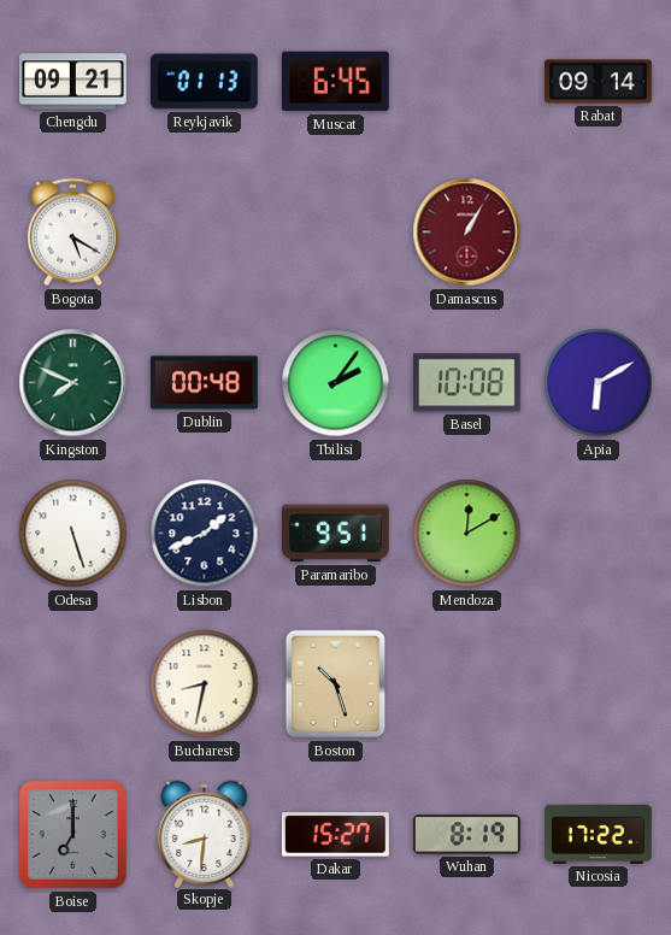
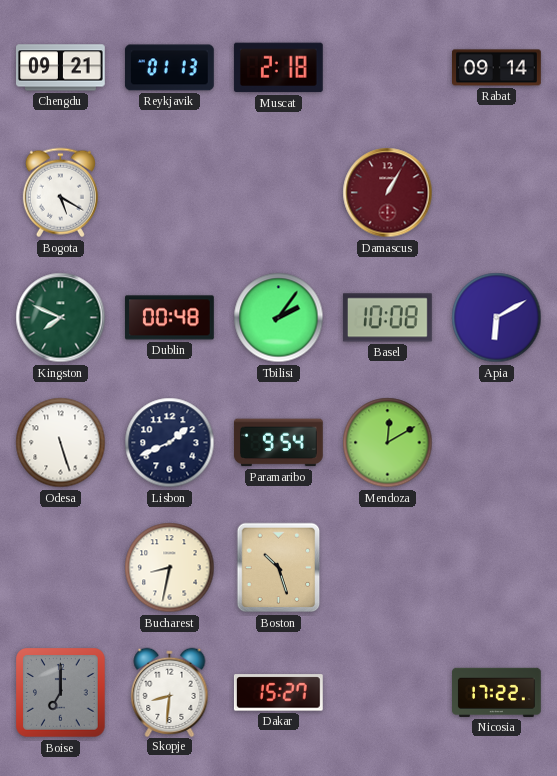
Muscat: 6:45 -> 2:18
Paramaribo: 9:51 -> 9:54
Wuhan: 8:19 -> none
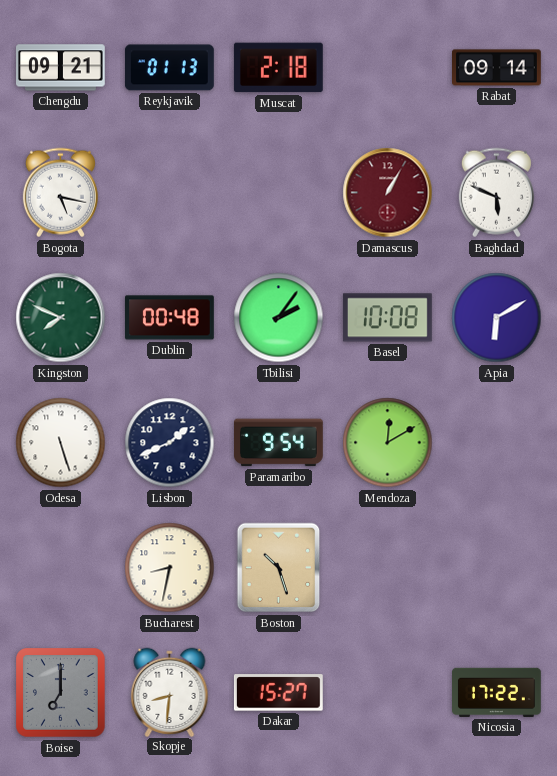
Bogota: 5:20 -> 5:17
Baghdad: none -> 5:49
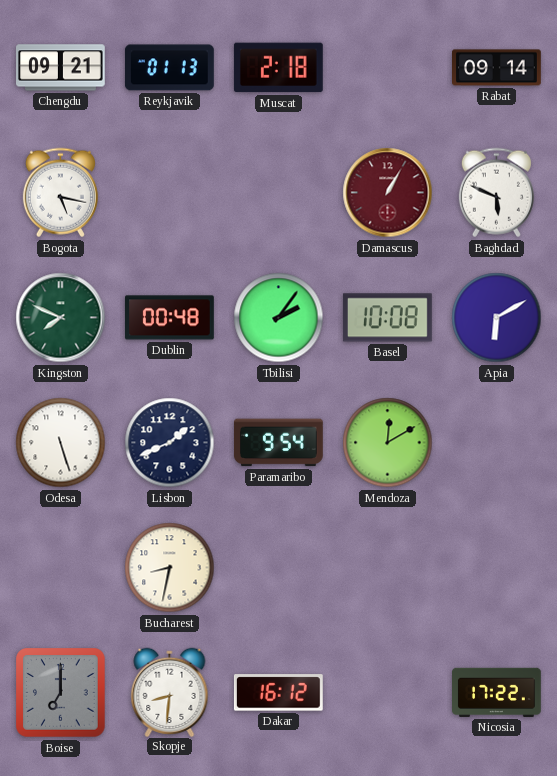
Boston: 10:27 -> none
Dakar: 15:27 -> 16:12
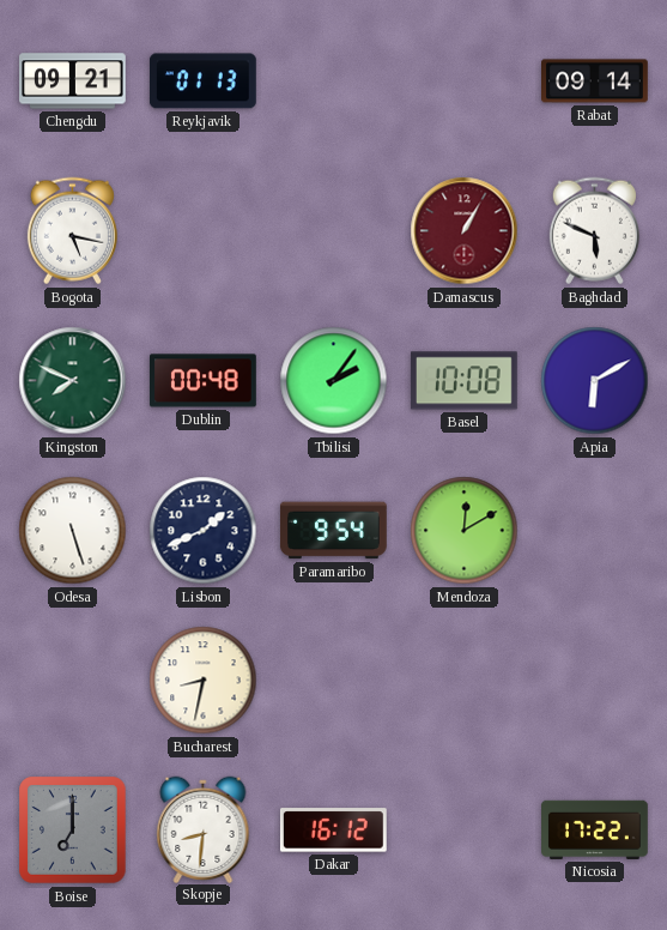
Muscat: 2:18 -> none
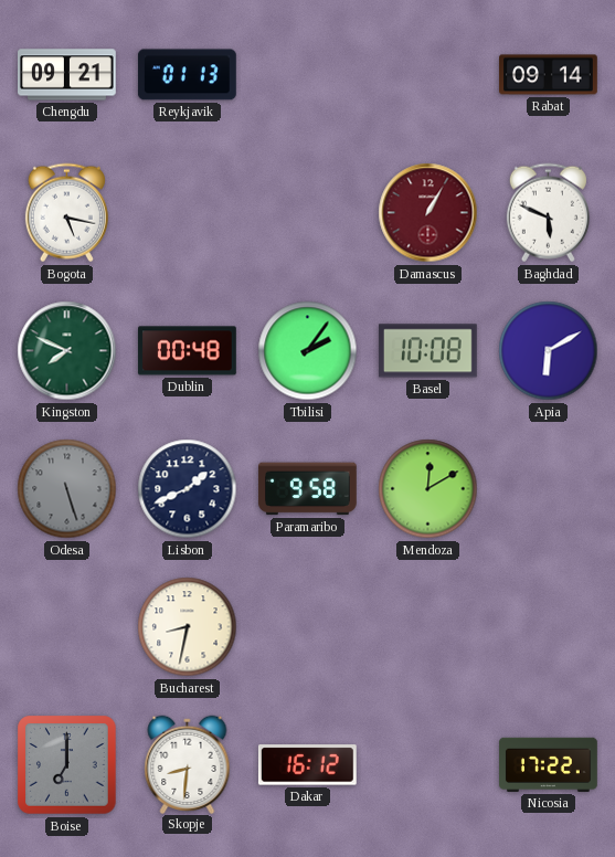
Odesa dial: white -> grey
Paramaribo: 9:54 -> 9:58
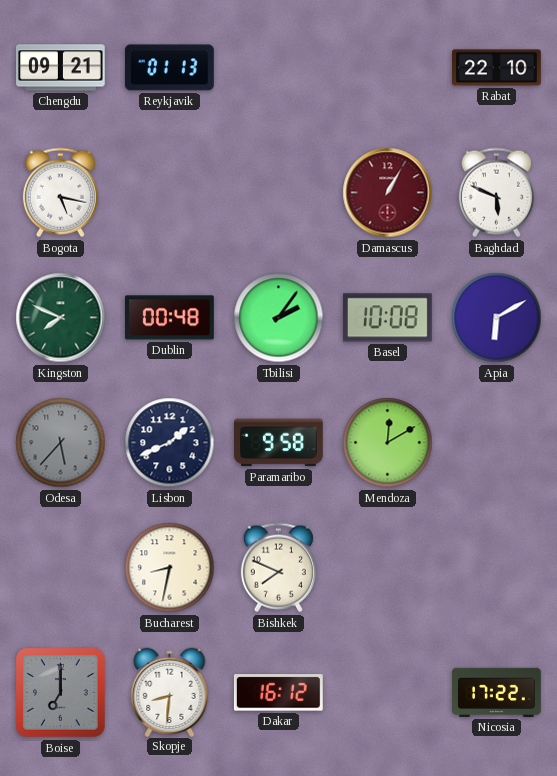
Rabat: 09:14 -> 22:10
Odesa: 5:27 -> 5:37
Bishkek: none -> 7:49
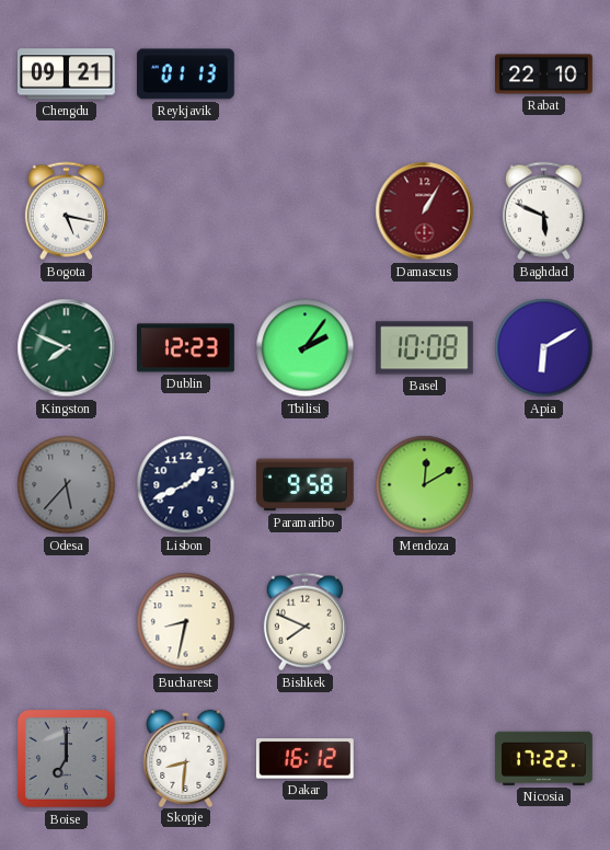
Dublin: 00:48 -> 12:23
